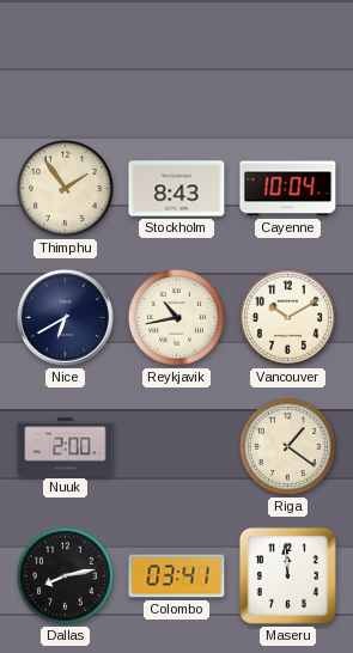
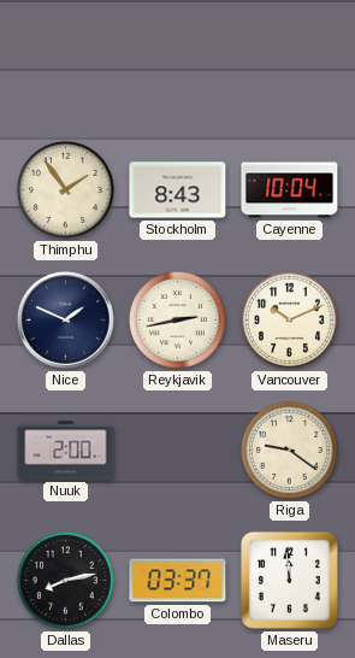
Nice: 6:40 -> 1:49
Reykjavik: 10:43 -> 2:43
Vancouver: 10:10 -> 10:11
Riga: 1:21 -> 9:21
Colombo: 03:41 -> 03:37
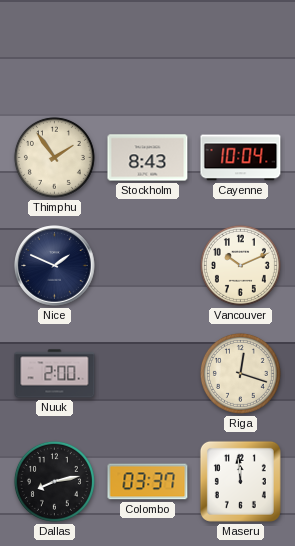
Reykjavik: 2:43 -> none
Riga: 9:21 -> 12:18
